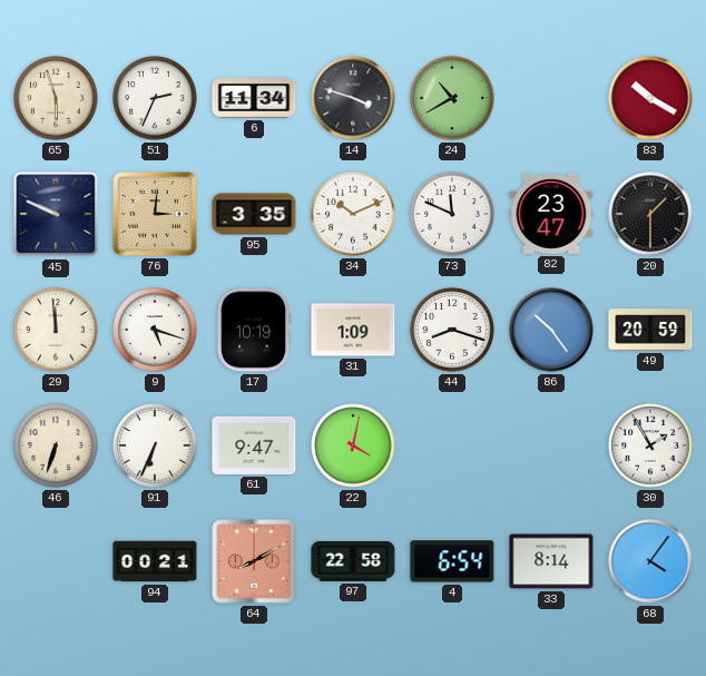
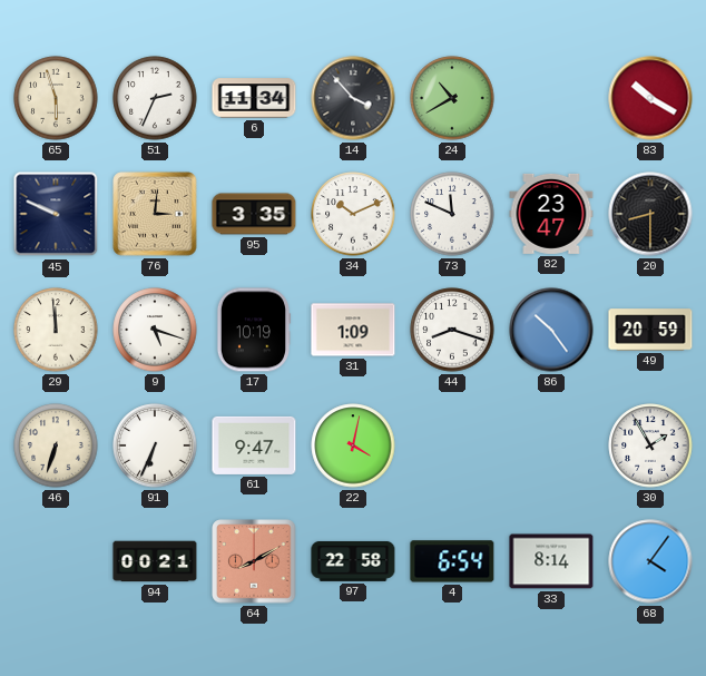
14: 3:48 -> 3:53
20: 1:30 -> 8:30
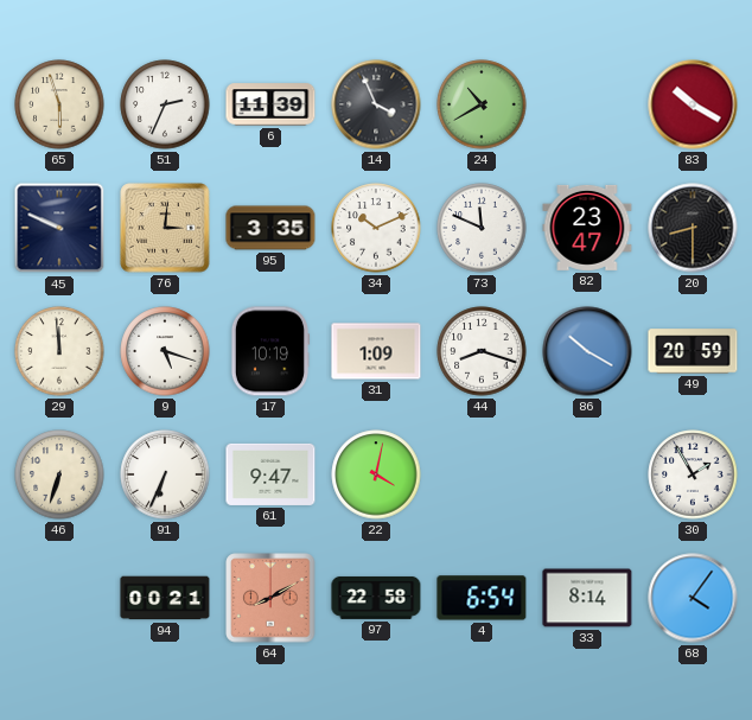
6: 11:34 -> 11:39
14: 3:53 -> 3:56
86: 10:24 -> 10:20
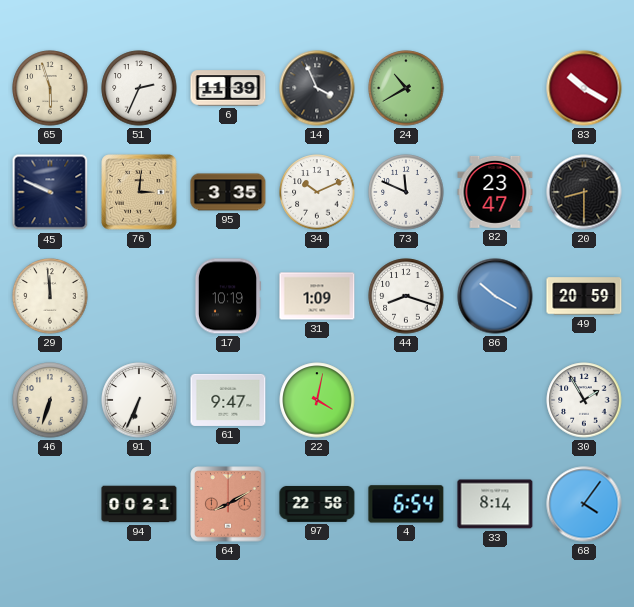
9: 5:18 -> none
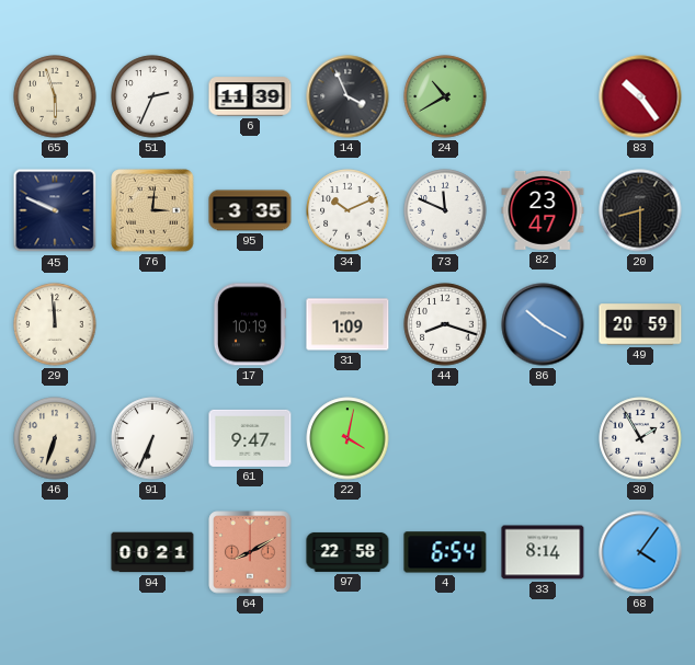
83: 10:20 -> 10:24
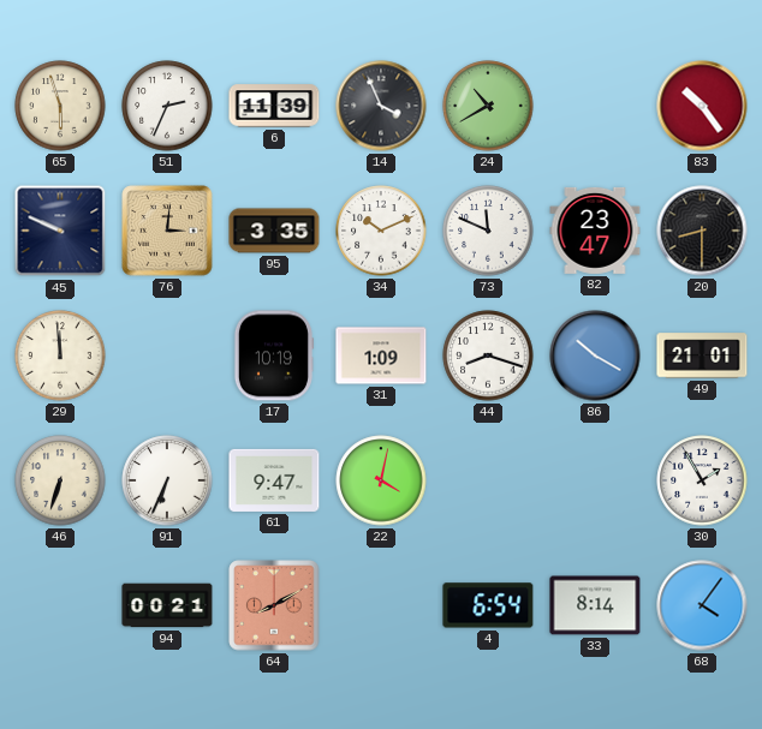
49: 20:59 -> 21:01
97: 22:58 -> none
